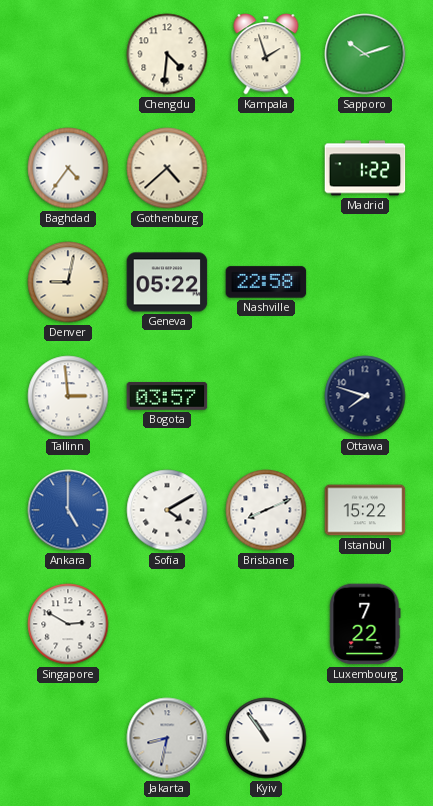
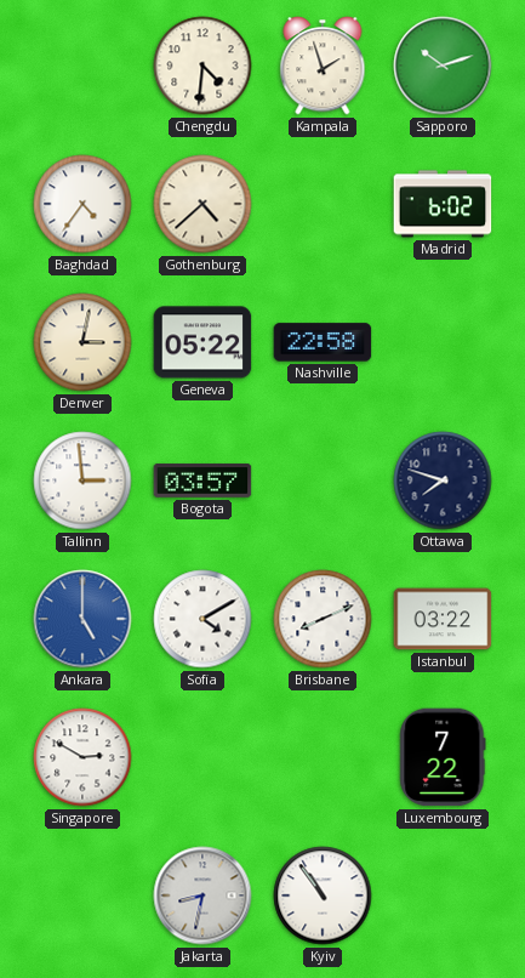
Madrid: 1:22 -> 6:02
Denver: 9:02 -> 3:02
Istanbul: 15:22 -> 03:22
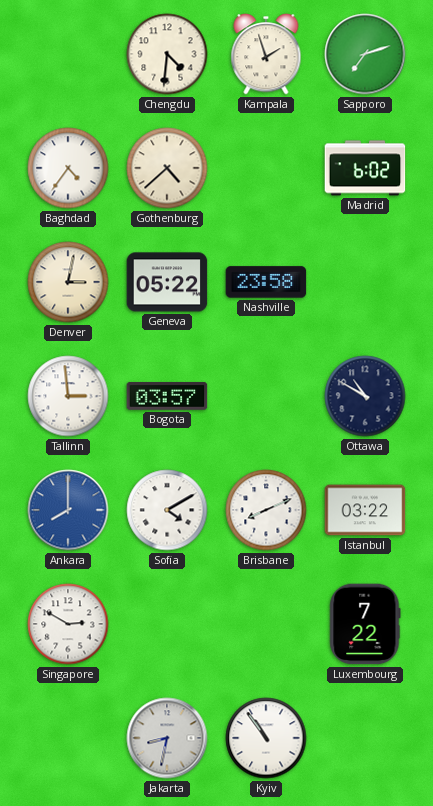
Sapporo: 10:12 -> 7:12
Nashville: 22:58 -> 23:58
Ottawa: 7:48 -> 10:50
Ankara: 5:00 -> 8:00
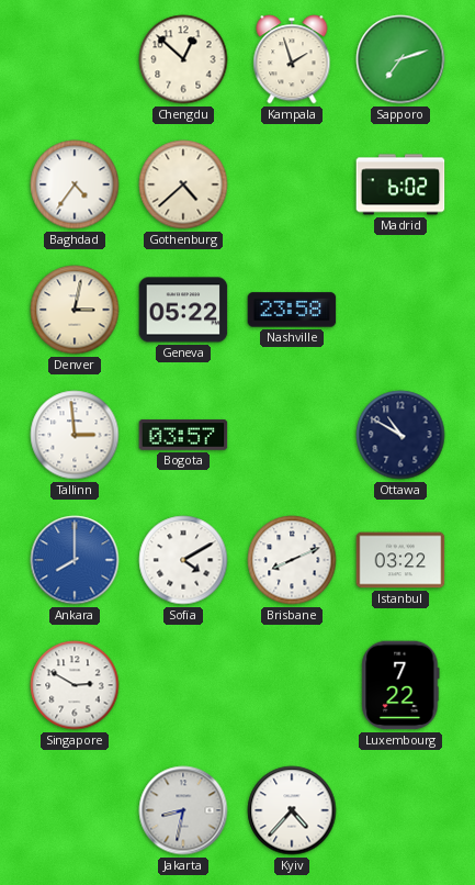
Chengdu: 4:31 -> 12:52
Kyiv: 10:54 -> 4:37
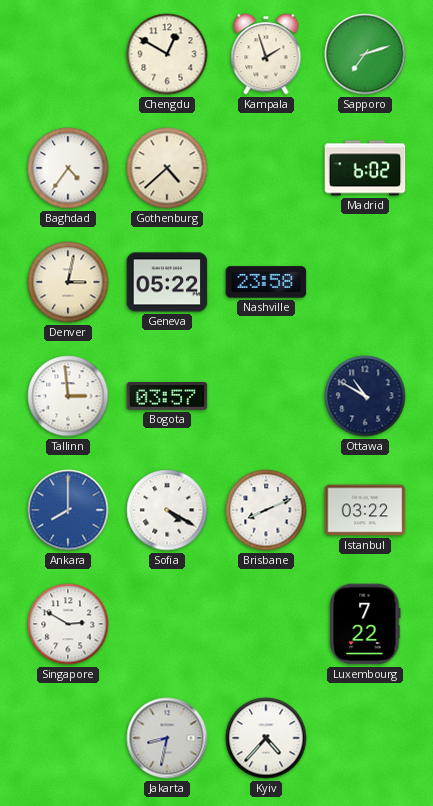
Chengdu: 12:52 -> 12:50
Sofia: 4:10 -> 4:20
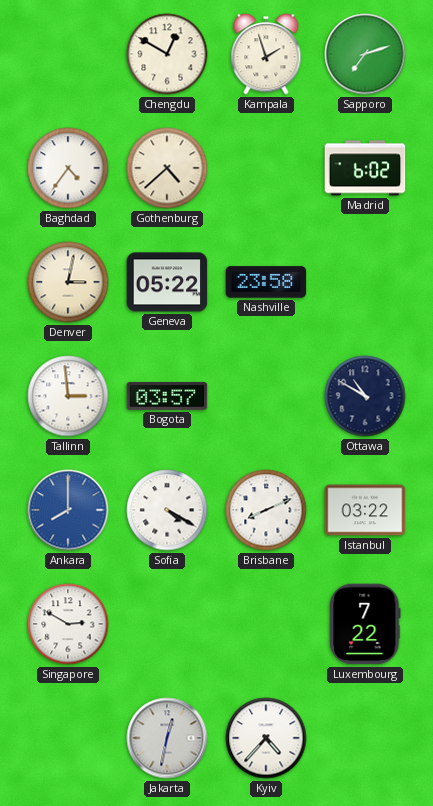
Jakarta: 8:32 -> 12:32
